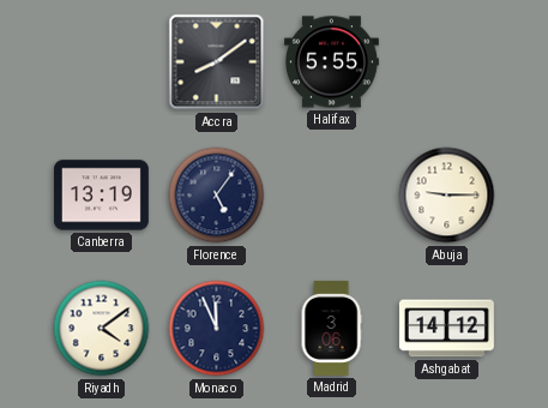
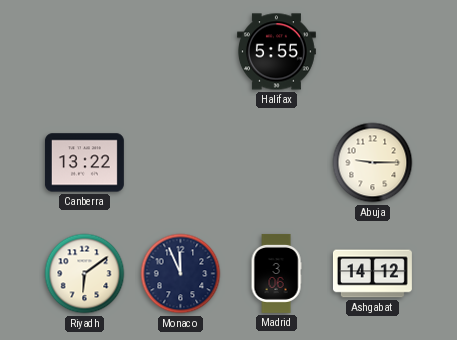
Accra: 8:09 -> none
Canberra: 13:19 -> 13:22
Florence: 5:06 -> none
Riyadh: 4:09 -> 6:09
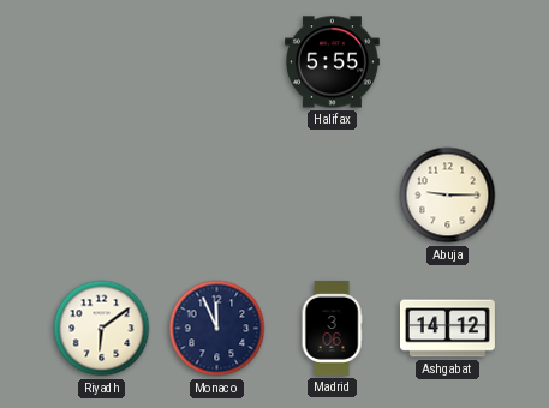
Canberra: 13:22 -> none
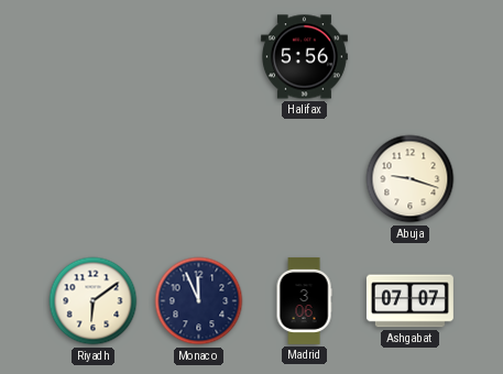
Halifax: 5:55 -> 5:56
Abuja: 9:15 -> 9:18
Ashgabat: 14:12 -> 07:07
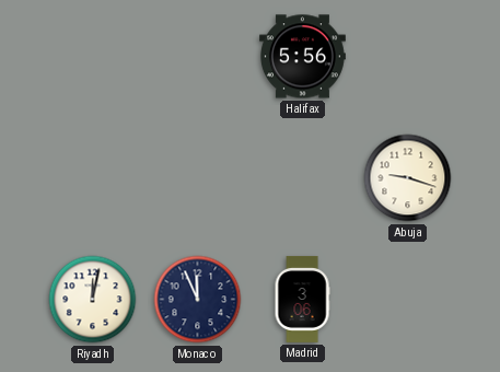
Riyadh: 6:09 -> 12:02
Ashgabat: 07:07 -> none
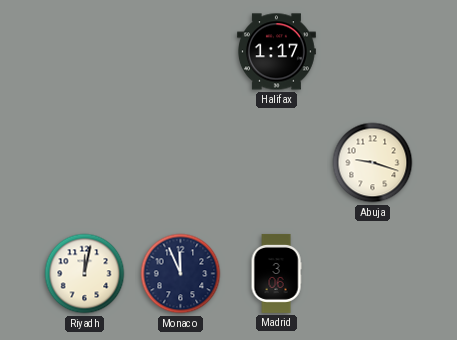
Halifax: 5:56 -> 1:17
